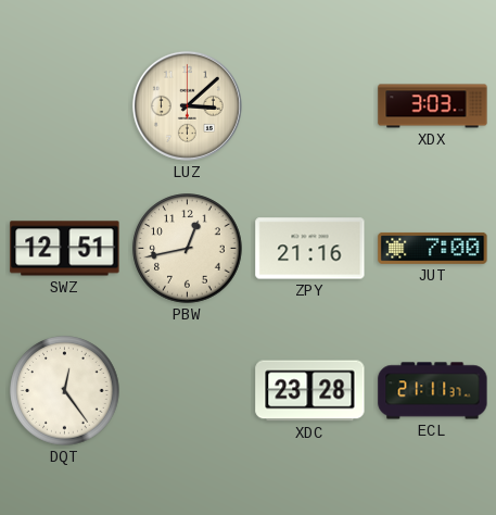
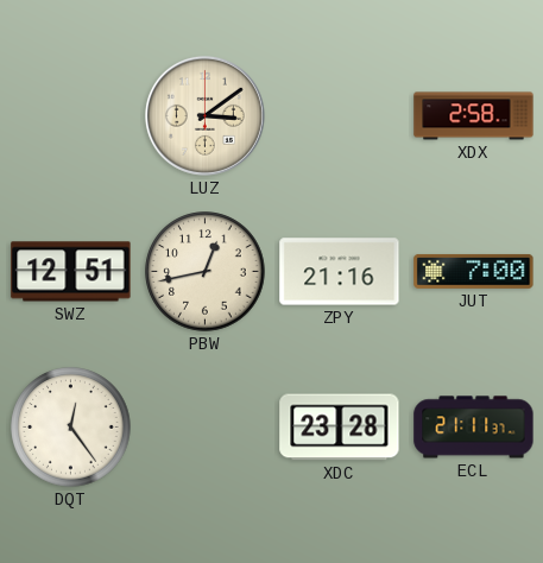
LUZ: 3:08 -> 3:09
XDX: 3:03 -> 2:58
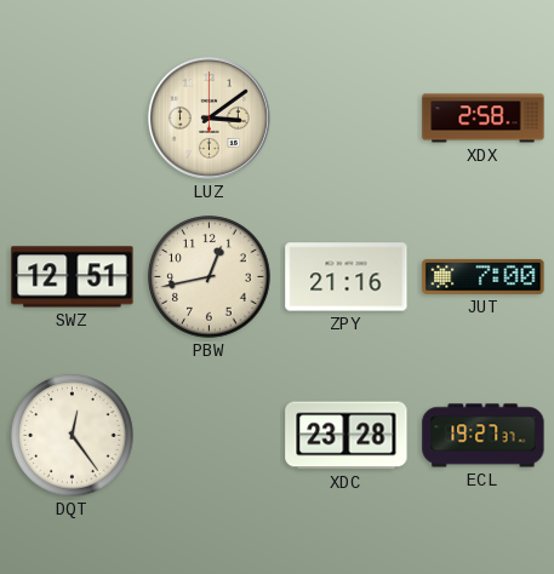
ECL: 21:11 -> 19:27
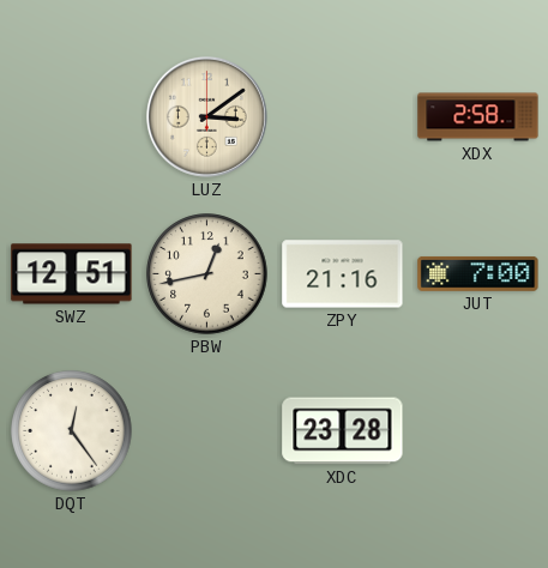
ECL: 19:27 -> none
